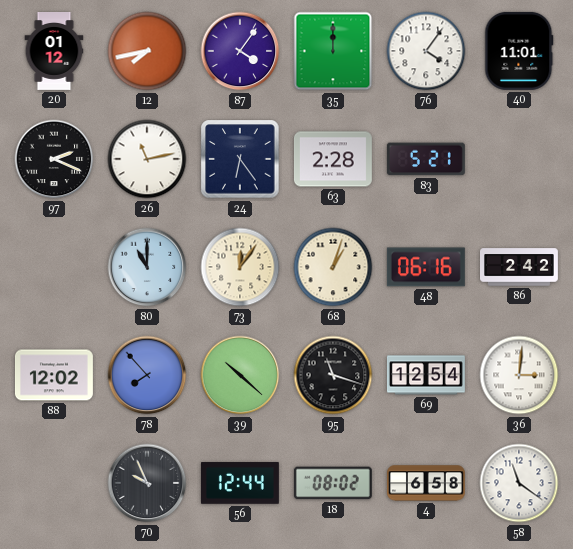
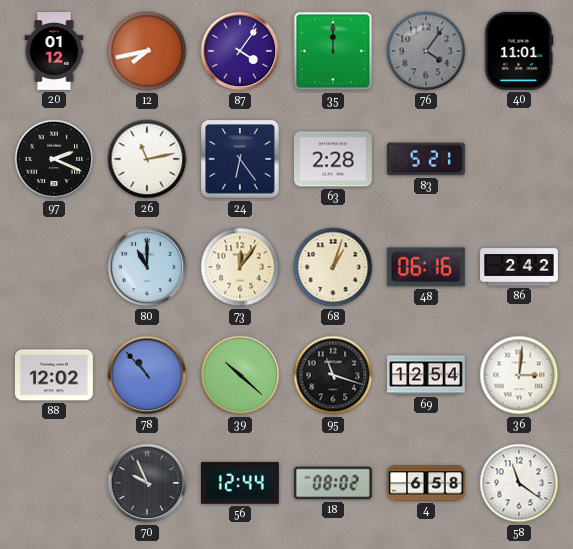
76 dial: white -> grey
78: 7:53 -> 10:53
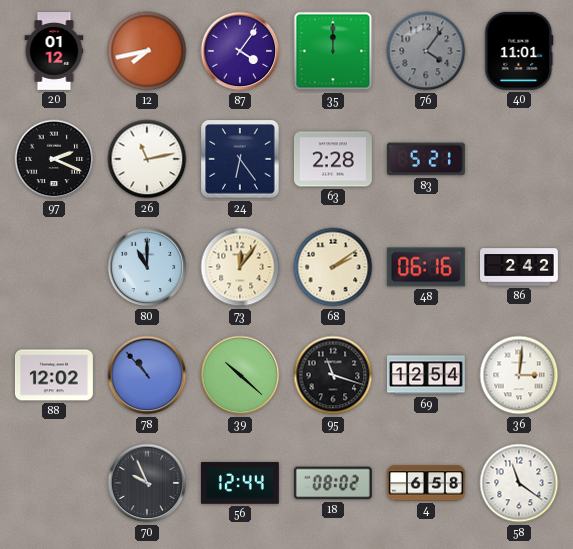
68: 1:03 -> 2:09
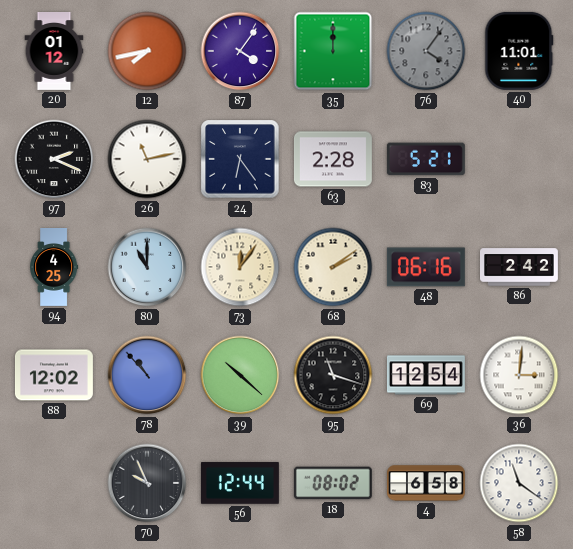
94: none -> 4:25
